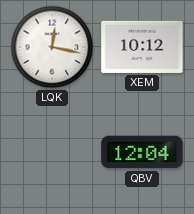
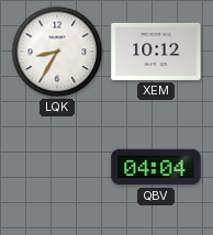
LQK: 12:17 -> 8:35
QBV: 12:04 -> 04:04
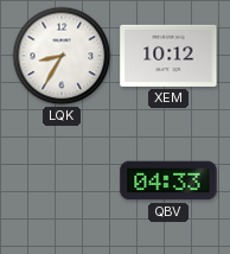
QBV: 04:04 -> 04:33
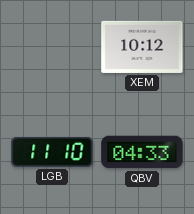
LQK: 8:35 -> none
LGB: none -> 11:10
